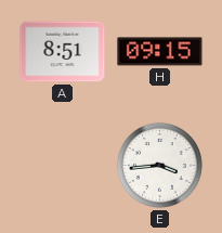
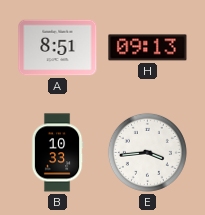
H: 09:15 -> 09:13
B: none -> 10:33
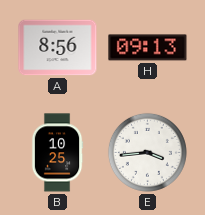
A: 8:51 -> 8:56
B: 10:33 -> 10:25
